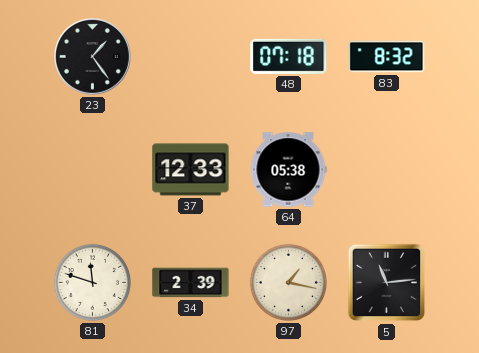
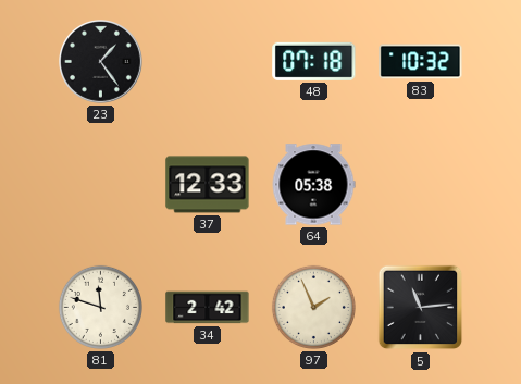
83: 8:32 -> 10:32
34: 2:39 -> 2:42
97: 1:17 -> 1:56
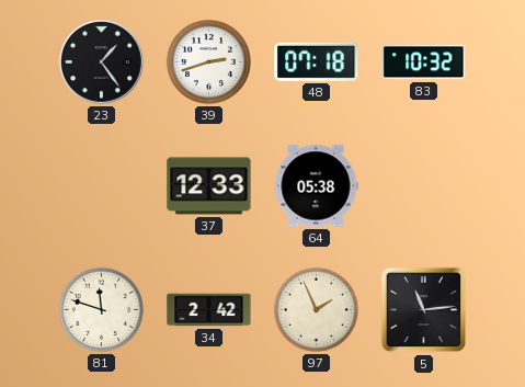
39: none -> 2:42
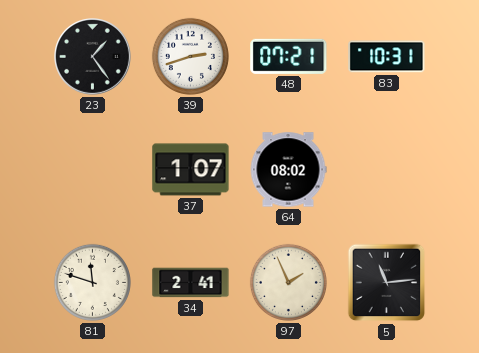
48: 07:18 -> 07:21
83: 10:32 -> 10:31
37: 12:33 -> 1:07
64: 05:38 -> 08:02
34: 2:42 -> 2:41
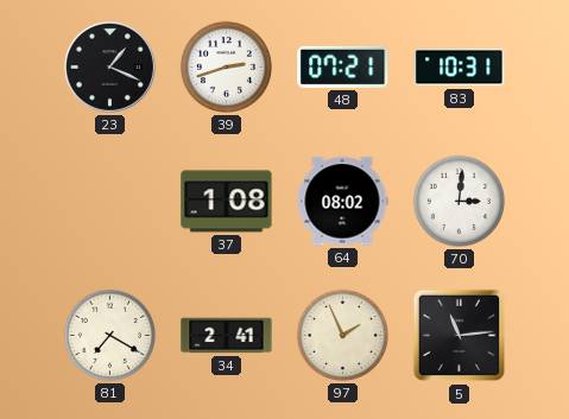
23: 1:24 -> 1:19
37: 1:07 -> 1:08
70: none -> 3:01
81: 11:48 -> 7:20
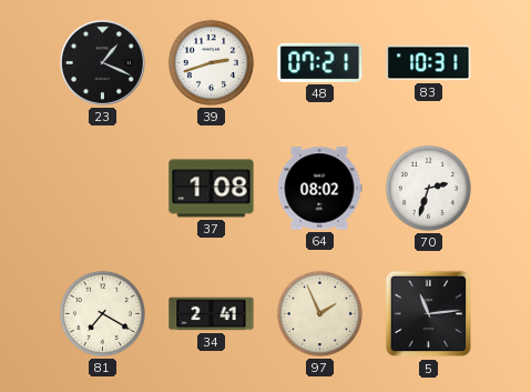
70: 3:01 -> 2:33
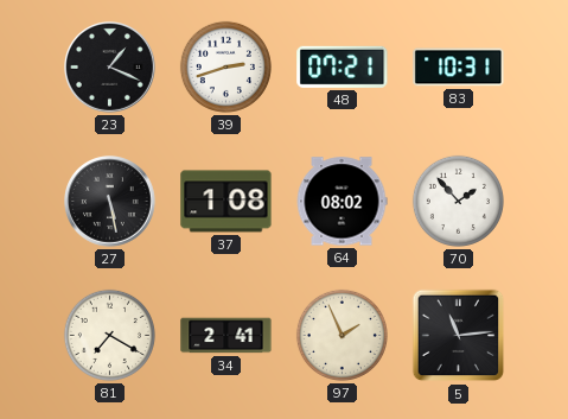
27: none -> 5:28
70: 2:33 -> 1:53
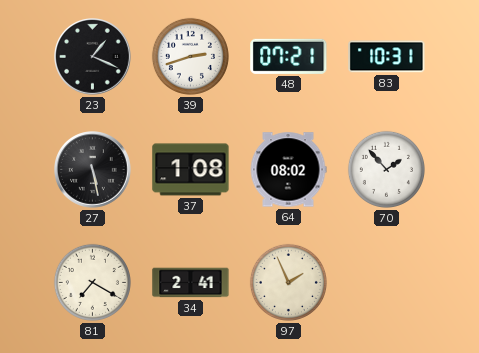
5: 11:14 -> none
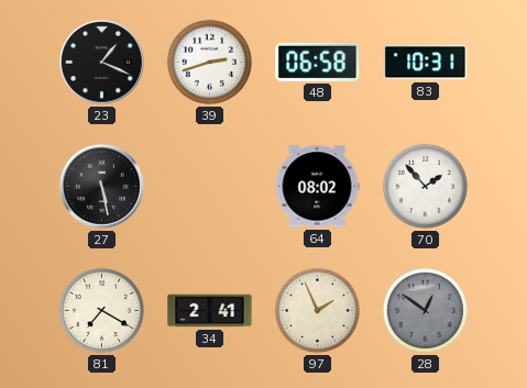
48: 07:21 -> 06:58
37: 1:08 -> none
28: none -> 12:51
